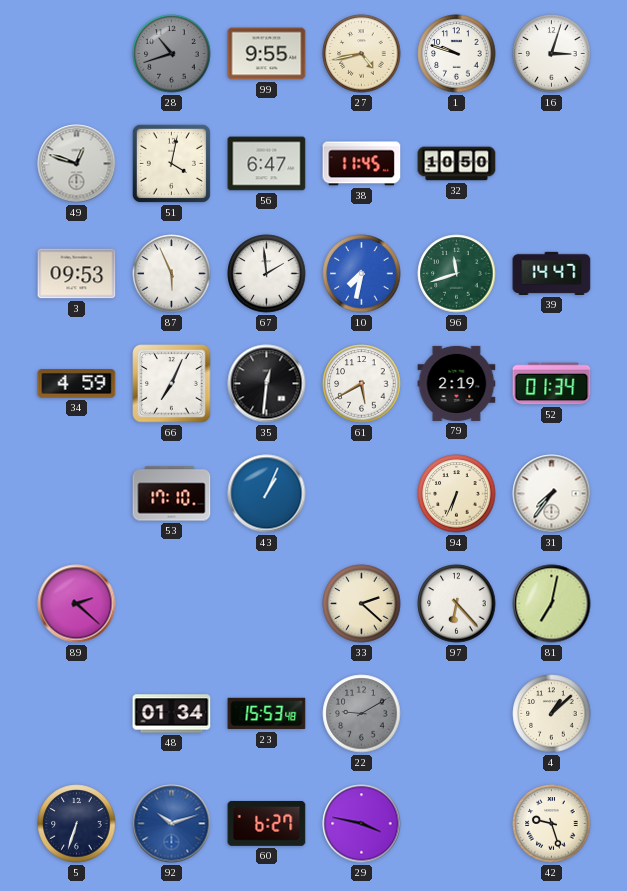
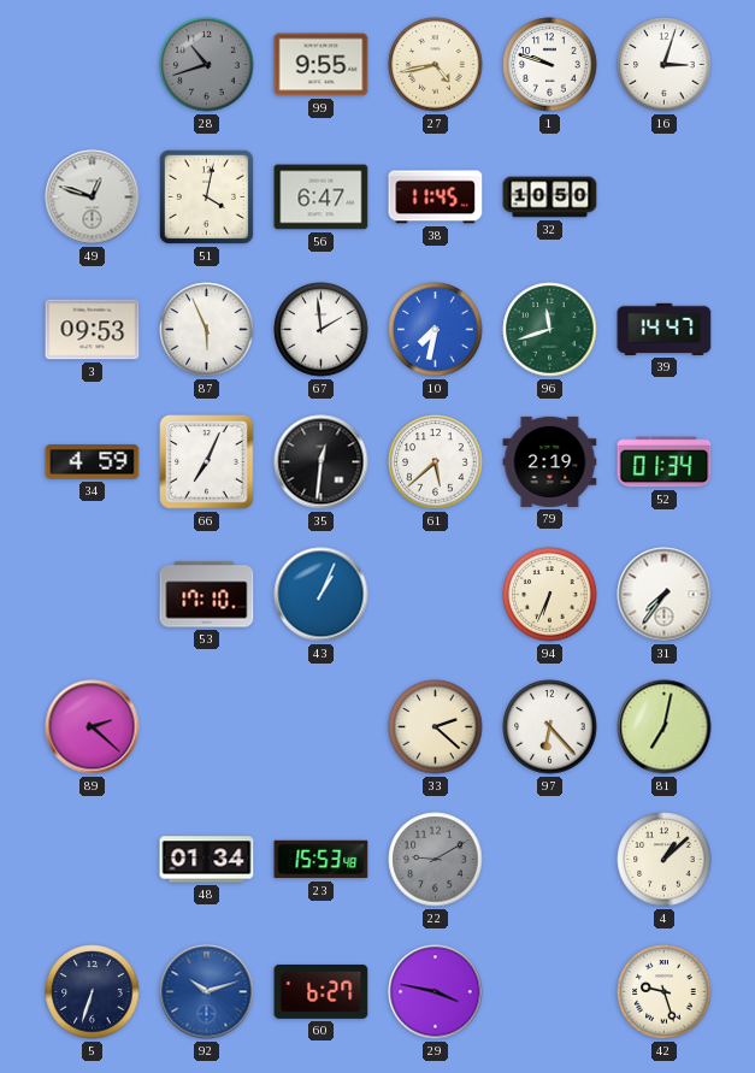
61: 5:40 -> 5:38
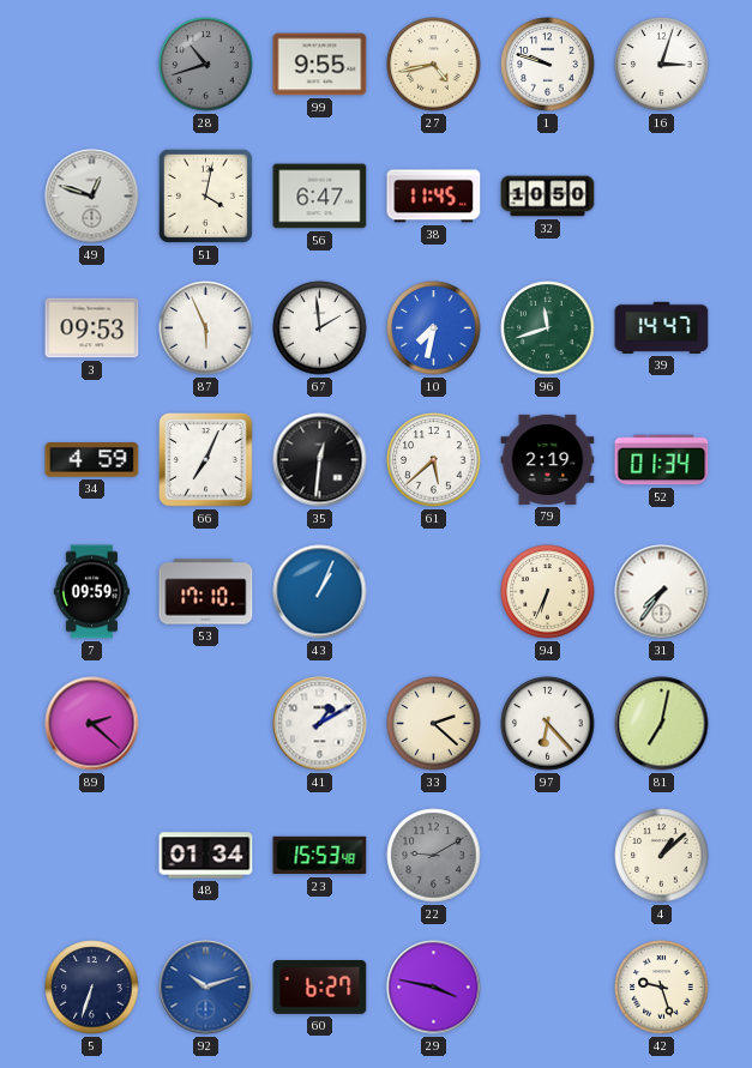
7: none -> 09:59
41: none -> 1:10
